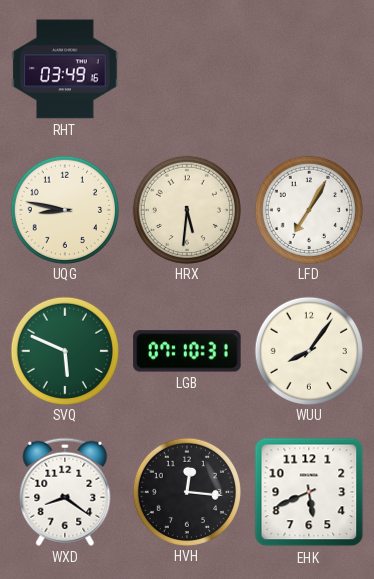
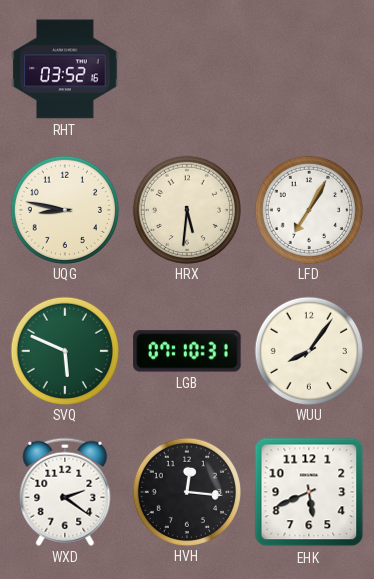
RHT: 03:49 -> 03:52
WXD: 8:21 -> 2:21
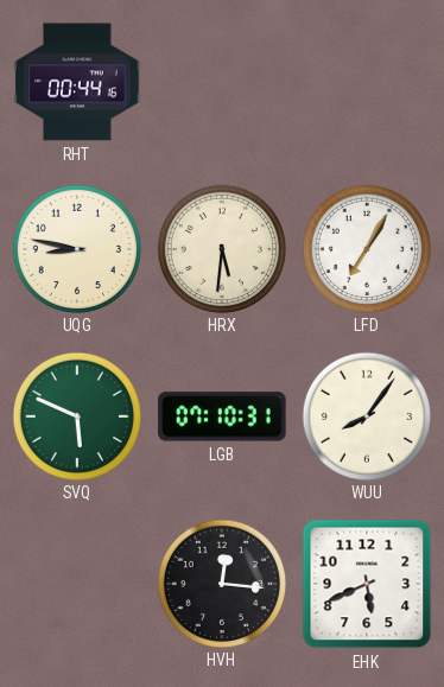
RHT: 03:52 -> 00:44
WXD: 2:21 -> none
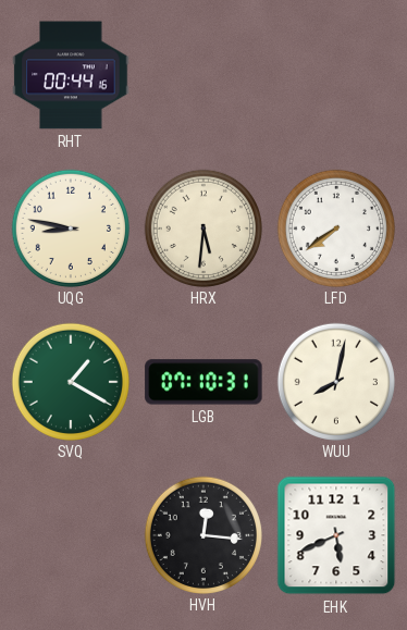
LFD: 7:05 -> 7:39
SVQ: 5:49 -> 1:20
WUU: 8:06 -> 8:02
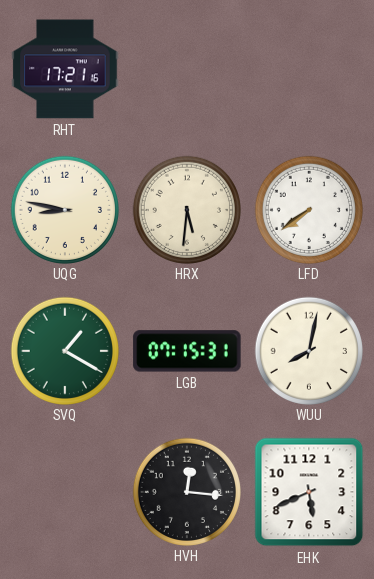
RHT: 00:44 -> 17:21
LGB: 07:10 -> 07:15
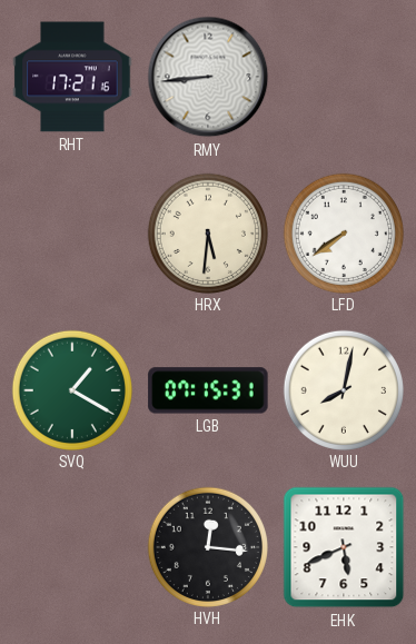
RMY: none -> 8:44
UQG: 8:47 -> none
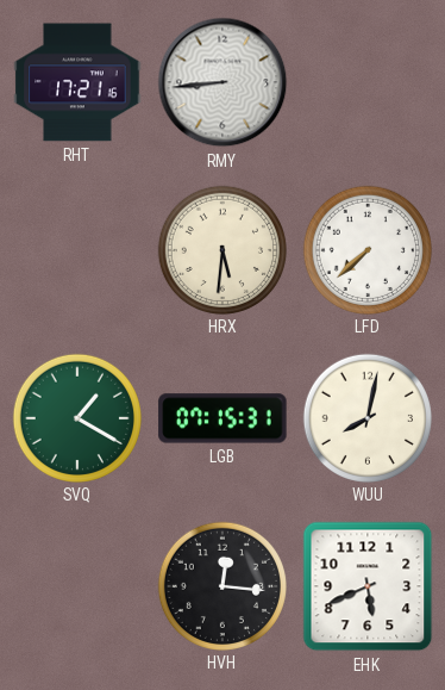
LFD: 7:39 -> 7:38
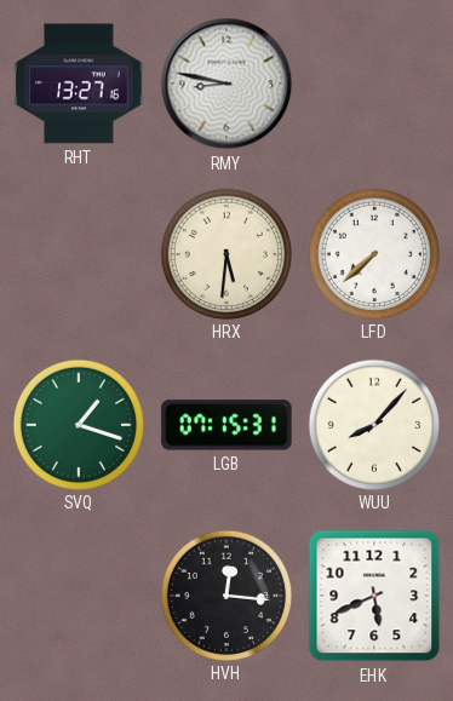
RHT: 17:21 -> 13:27
RMY: 8:44 -> 8:47
SVQ: 1:20 -> 1:18
WUU: 8:02 -> 8:07
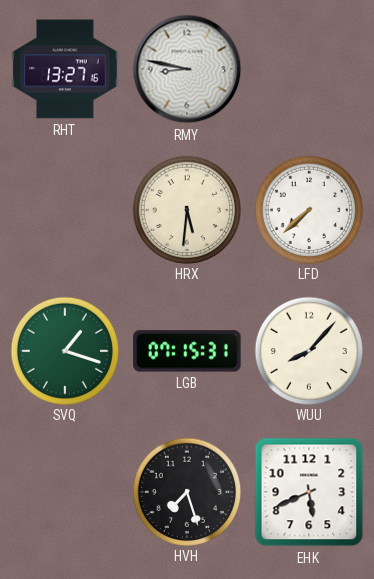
HVH: 12:16 -> 7:27
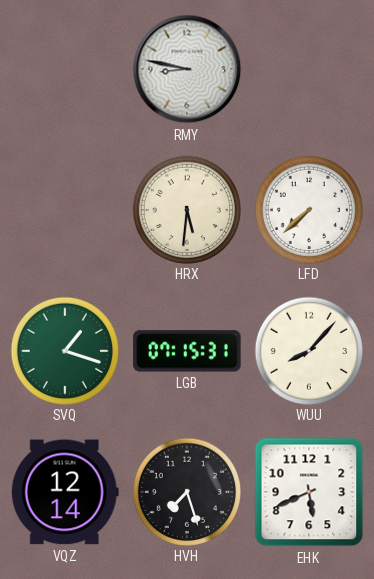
RHT: 13:27 -> none
VQZ: none -> 12:14
